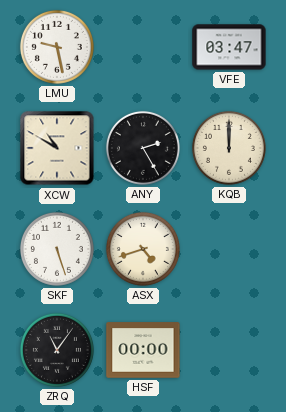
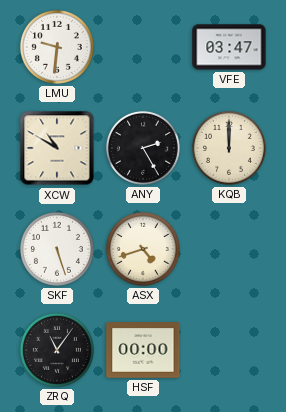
LMU: 9:28 -> 9:31
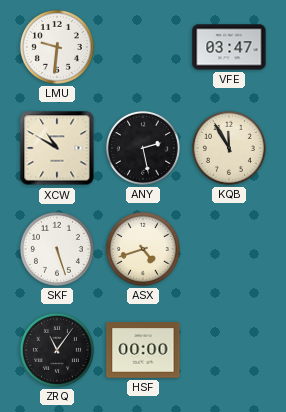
ANY: 2:25 -> 2:28
KQB: 12:00 -> 11:55
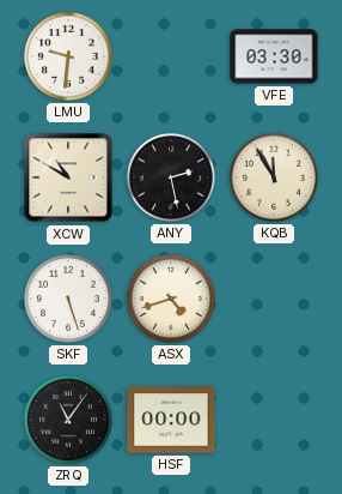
VFE: 03:47 -> 03:30
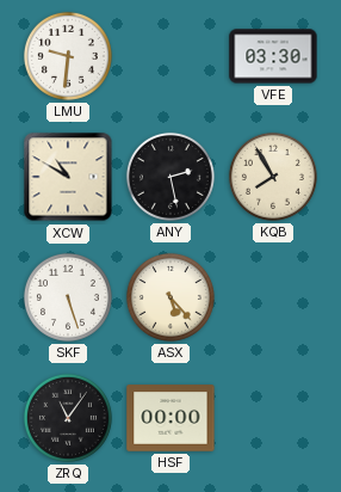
KQB: 11:55 -> 7:55
ASX: 4:42 -> 5:23
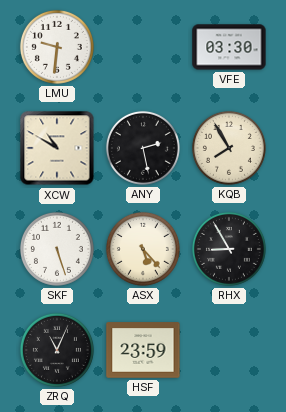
RHX: none -> 8:55
ZRQ: 11:06 -> 11:04
HSF: 00:00 -> 23:59
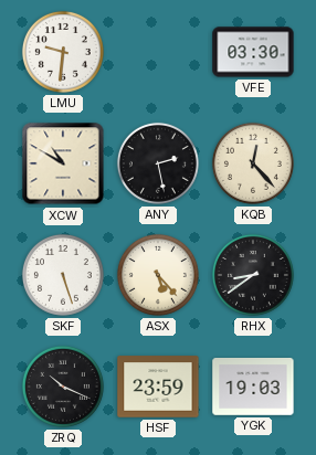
KQB: 7:55 -> 12:23
RHX: 8:55 -> 8:39
ZRQ: 11:04 -> 10:19
YGK: none -> 19:03
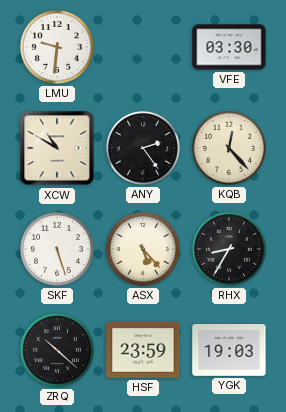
ANY: 2:28 -> 2:24
RHX: 8:39 -> 8:35
ZRQ: 10:19 -> 10:22
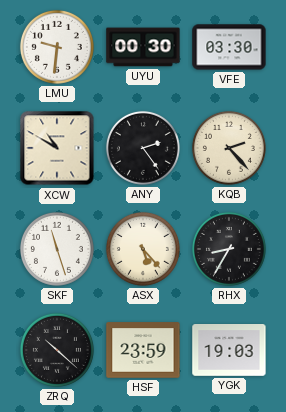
UYU: none -> 00:30
KQB: 12:23 -> 2:23
SKF: 5:27 -> 11:27
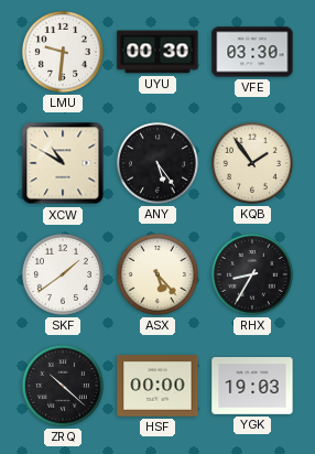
ANY: 2:24 -> 5:24
KQB: 2:23 -> 1:54
SKF: 11:27 -> 1:39
HSF: 23:59 -> 00:00
